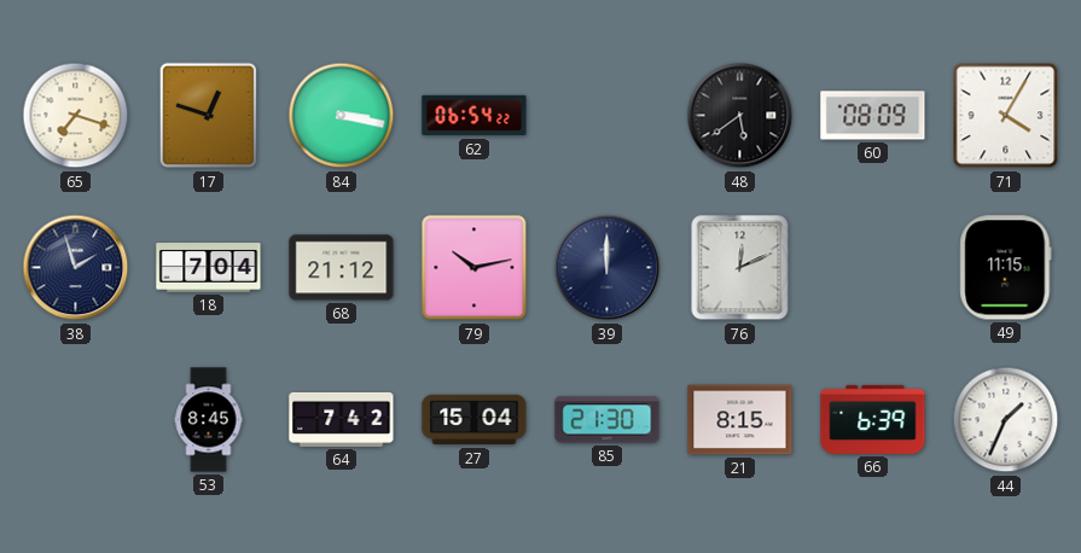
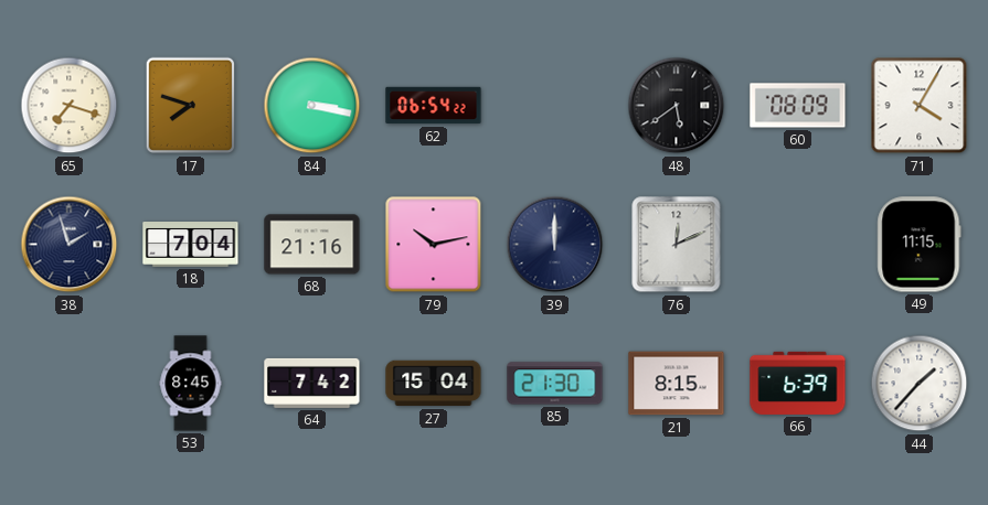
17: 12:48 -> 7:48
68: 21:12 -> 21:16
44: 1:34 -> 1:37
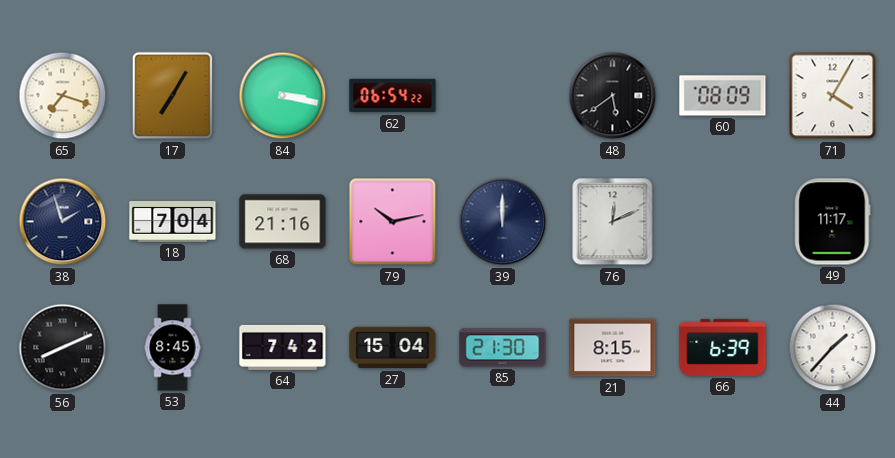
17: 7:48 -> 7:05
49: 11:15 -> 11:17
56: none -> 8:11
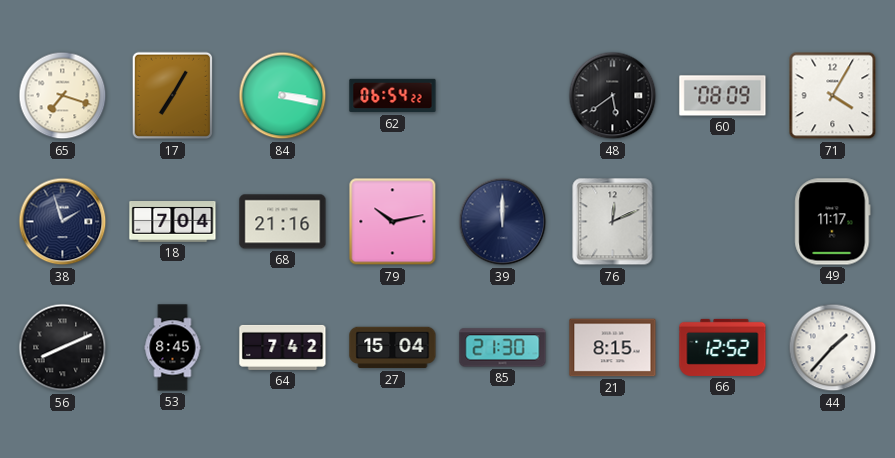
66: 6:39 -> 12:52
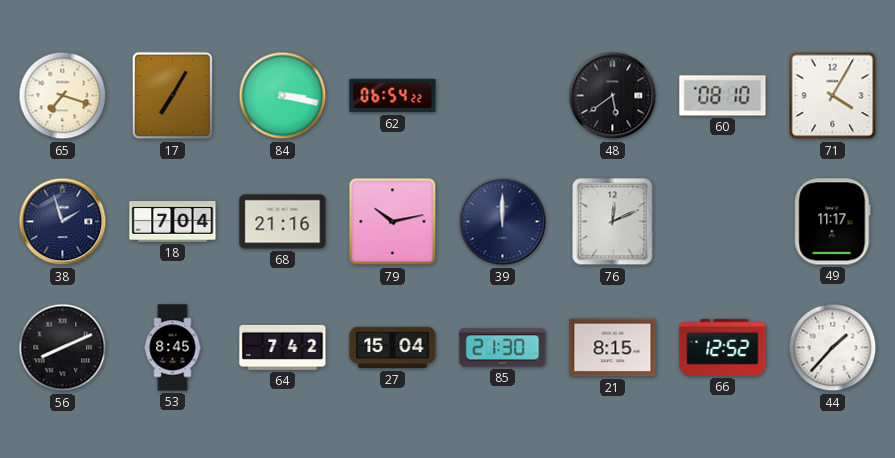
60: 08:09 -> 08:10
